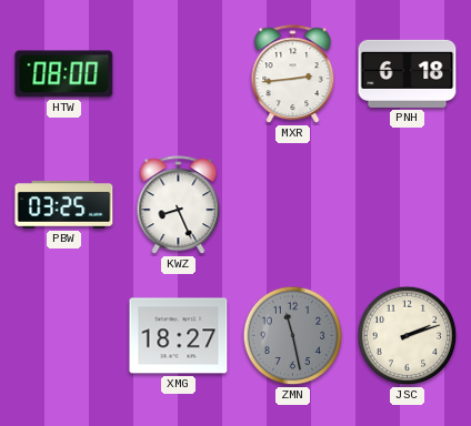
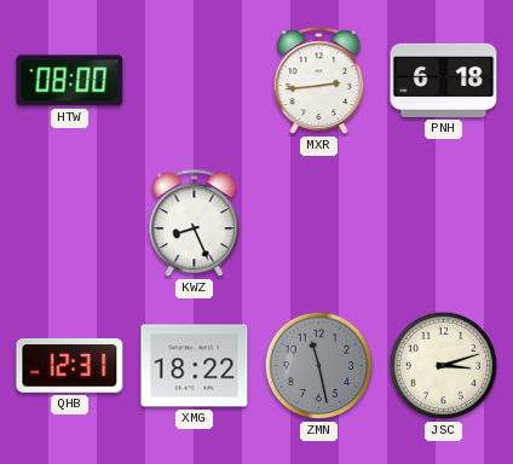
PBW: 03:25 -> none
QHB: none -> 12:31
XMG: 18:27 -> 18:22
JSC: 2:12 -> 3:12
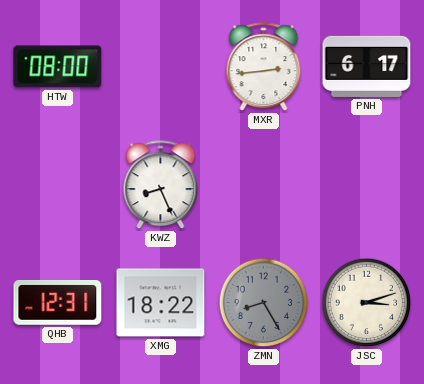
PNH: 6:18 -> 6:17
ZMN: 11:28 -> 8:25
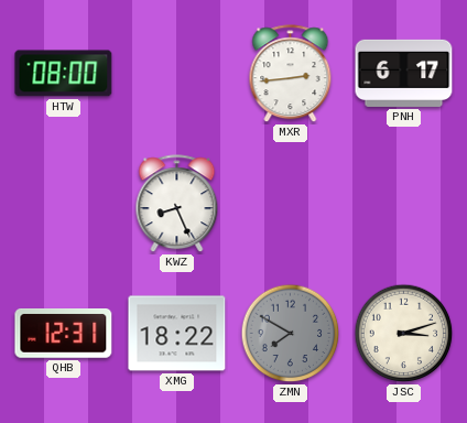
ZMN: 8:25 -> 7:50
